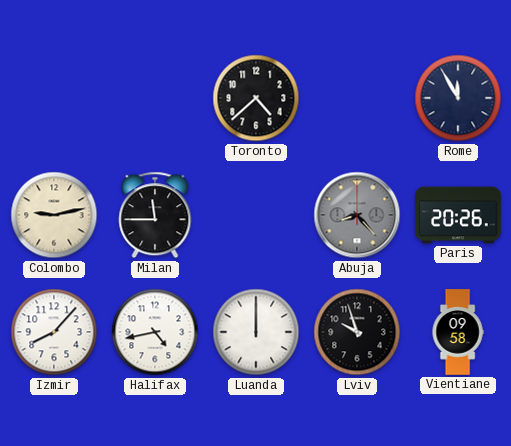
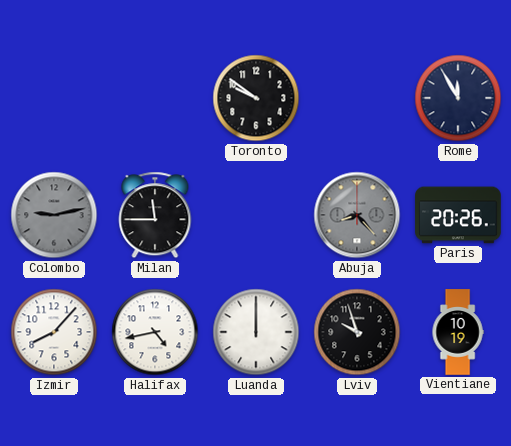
Toronto: 4:38 -> 9:51
Colombo dial: cream -> grey
Vientiane: 09:58 -> 10:19
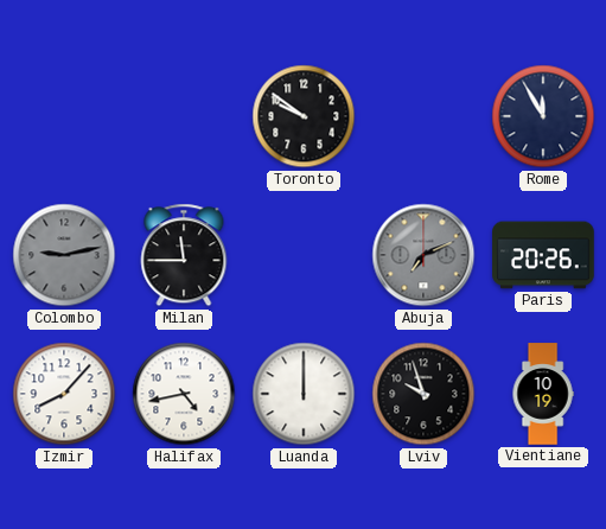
Abuja: 8:23 -> 7:11
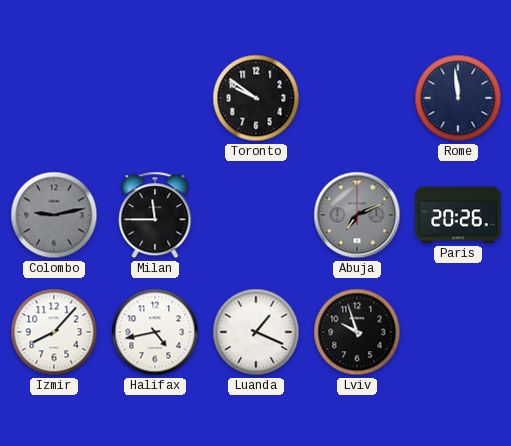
Rome: 11:55 -> 11:59
Luanda: 12:00 -> 1:19
Vientiane: 10:19 -> none
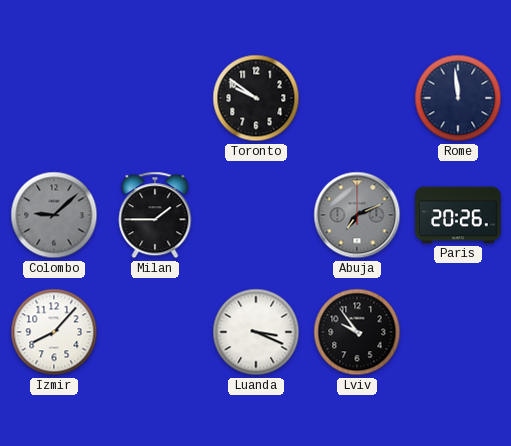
Colombo: 9:13 -> 9:08
Milan: 11:45 -> 1:45
Halifax: 4:43 -> none
Luanda: 1:19 -> 3:19
Lviv: 9:57 -> 9:54
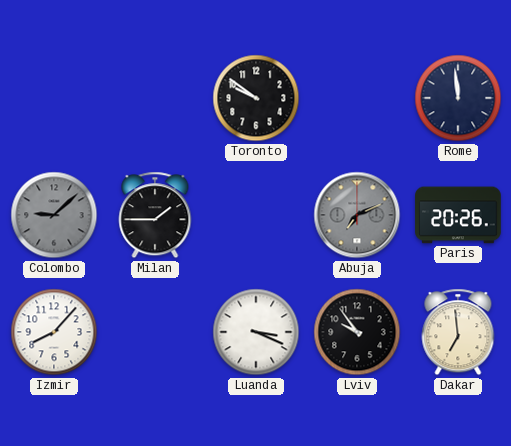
Dakar: none -> 6:59
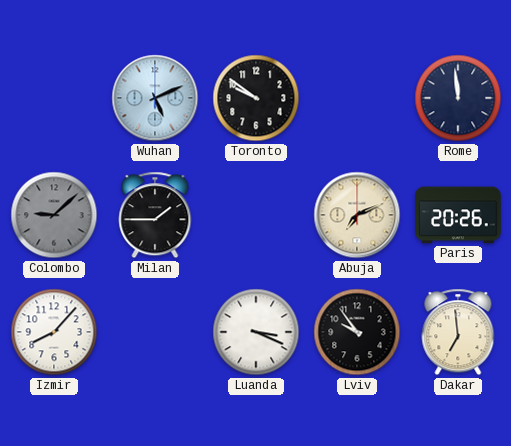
Wuhan: none -> 5:11
Abuja dial: grey -> cream
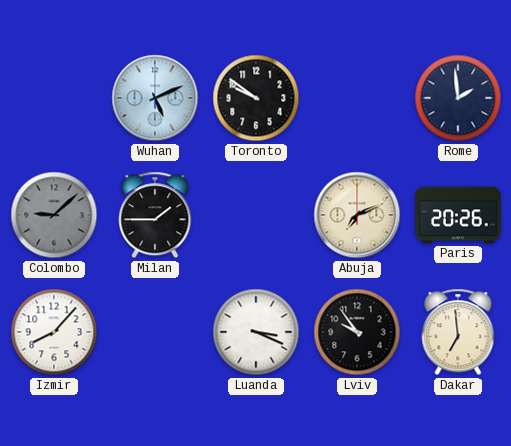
Rome: 11:59 -> 1:59
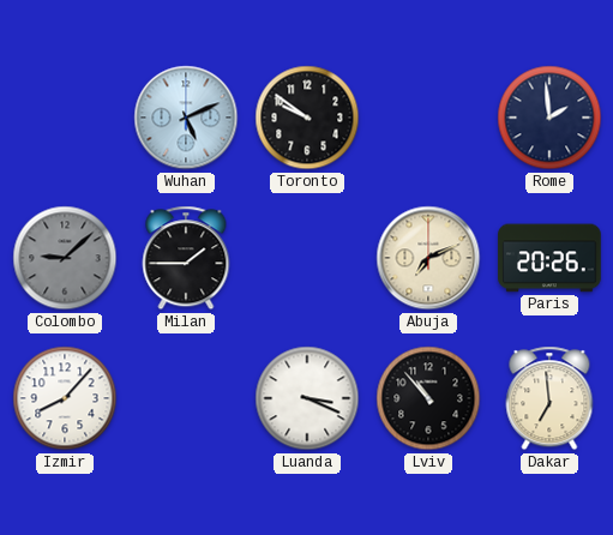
Lviv: 9:54 -> 10:53
